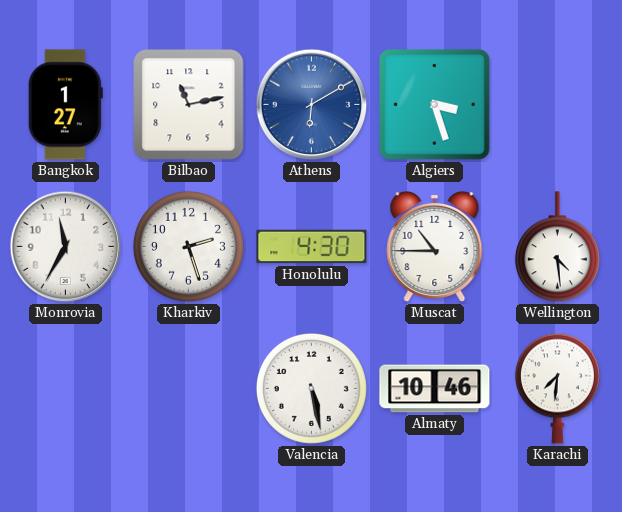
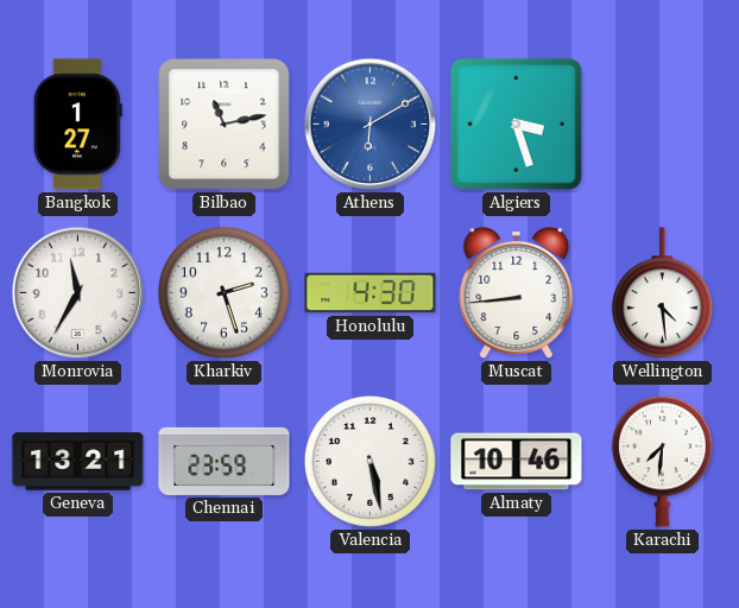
Muscat: 10:45 -> 8:44
Geneva: none -> 13:21
Chennai: none -> 23:59
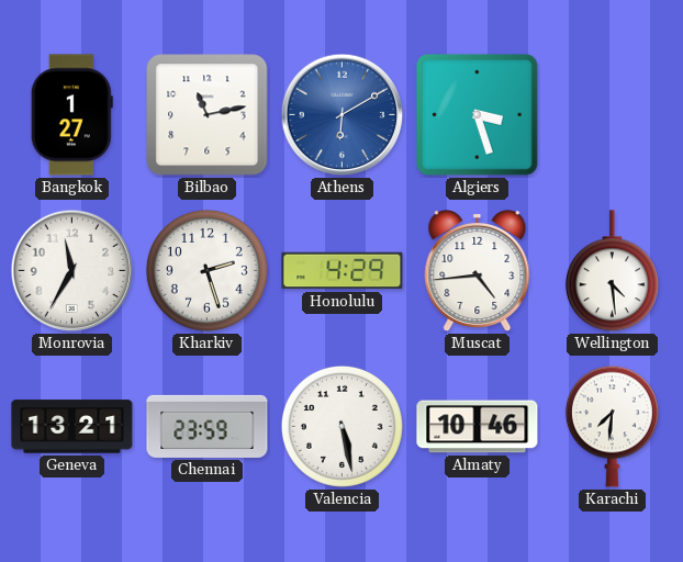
Honolulu: 4:30 -> 4:29
Muscat: 8:44 -> 4:44
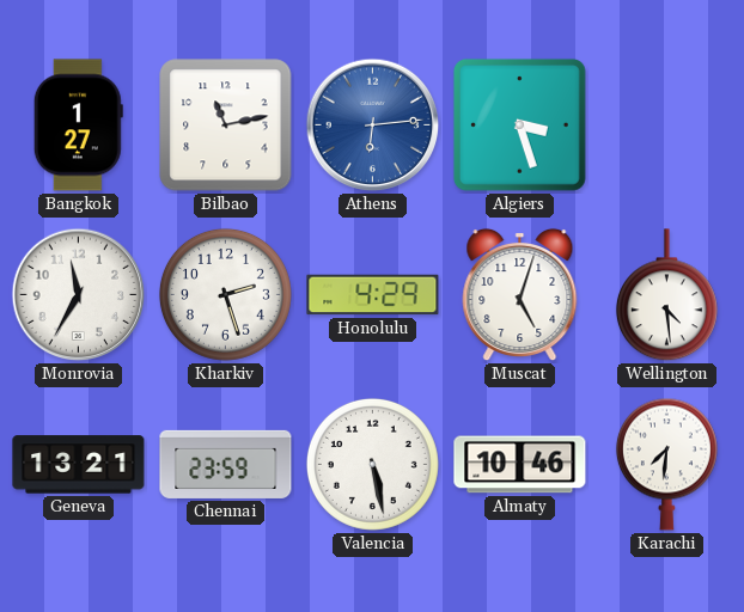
Athens: 6:10 -> 6:14
Muscat: 4:44 -> 5:03
